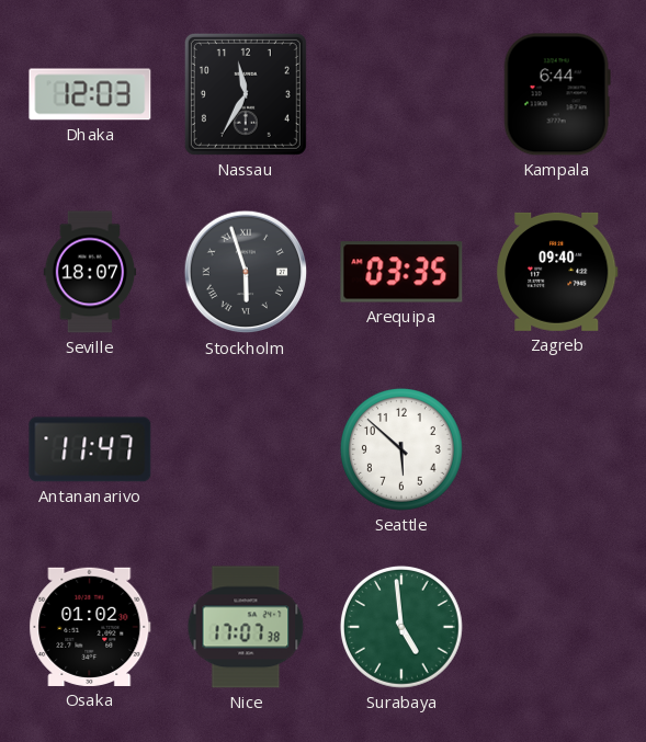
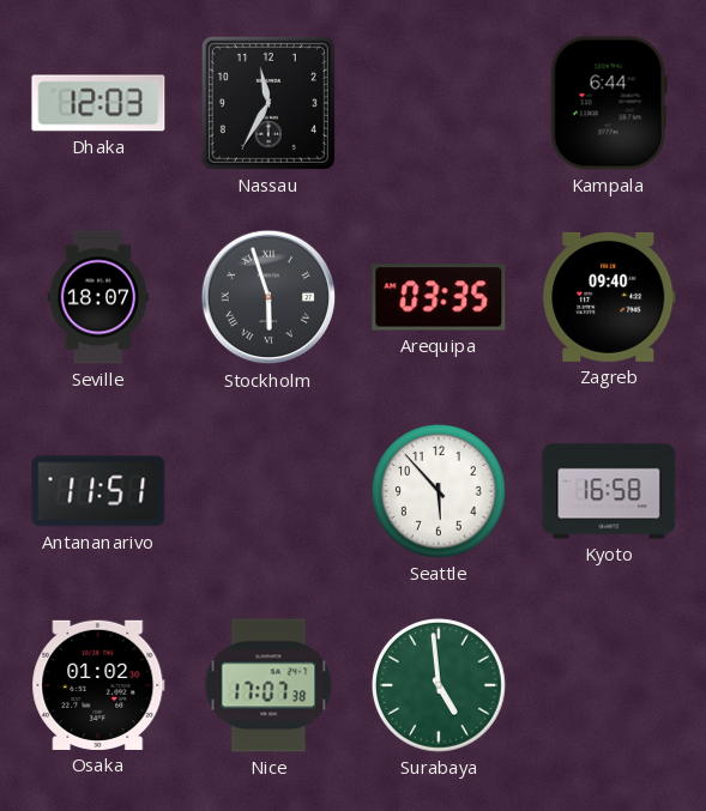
Antananarivo: 11:47 -> 11:51
Seattle: 5:52 -> 5:53
Kyoto: none -> 16:58
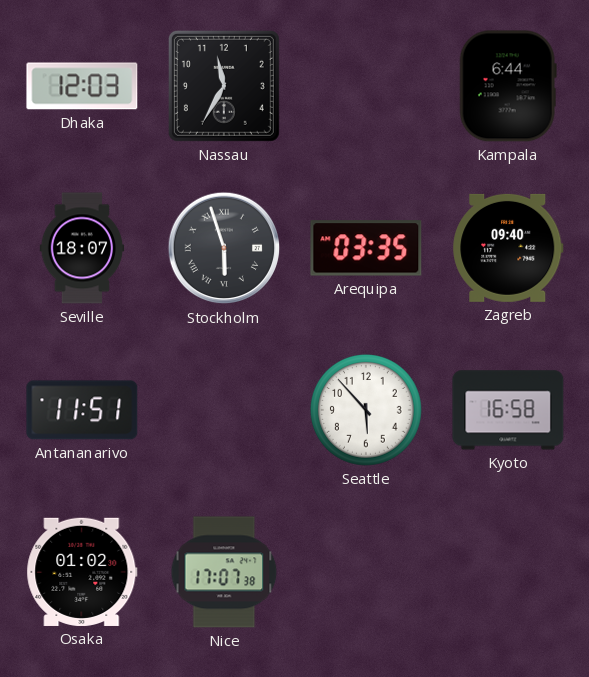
Surabaya: 4:59 -> none
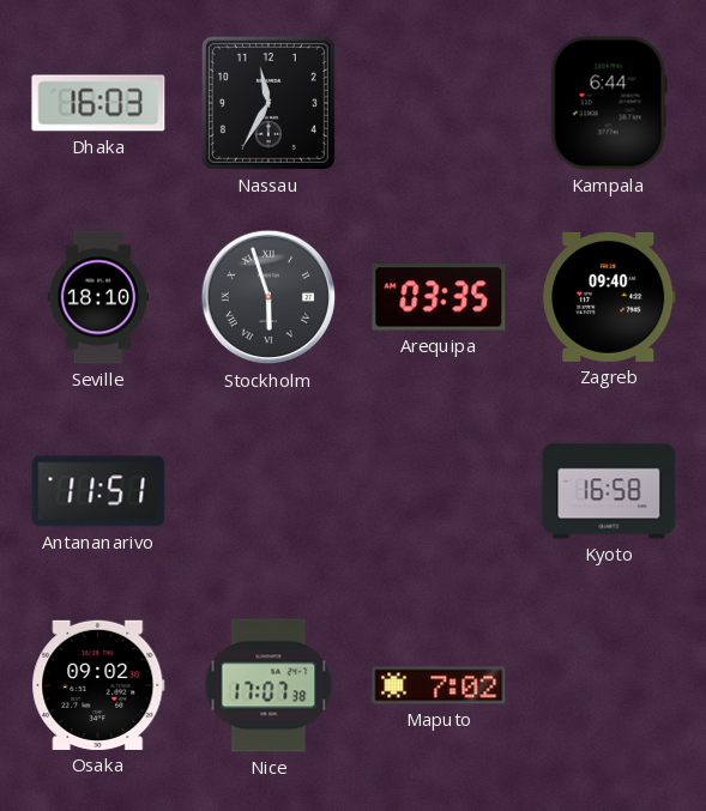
Dhaka: 12:03 -> 16:03
Seville: 18:07 -> 18:10
Seattle: 5:53 -> none
Osaka: 01:02 -> 09:02
Maputo: none -> 7:02
